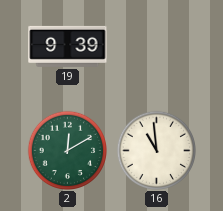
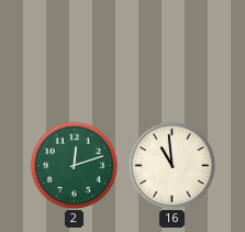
19: 9:39 -> none
2: 12:10 -> 12:12
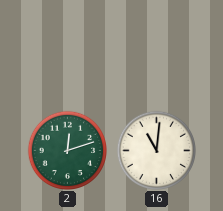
16: 10:59 -> 11:01
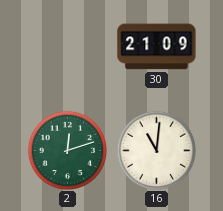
30: none -> 21:09
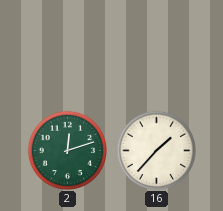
30: 21:09 -> none
16: 11:01 -> 1:37
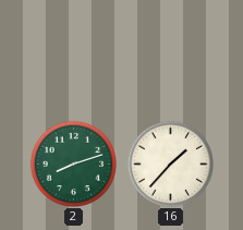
2: 12:12 -> 8:12
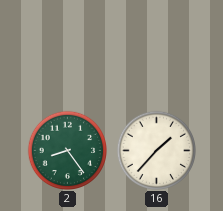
2: 8:12 -> 8:24
